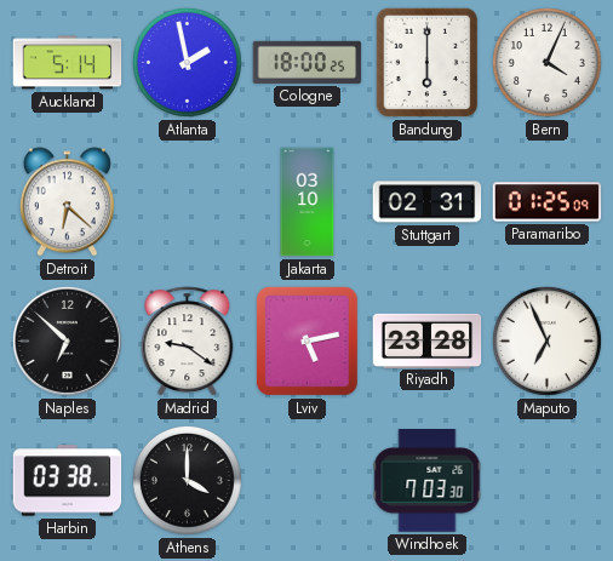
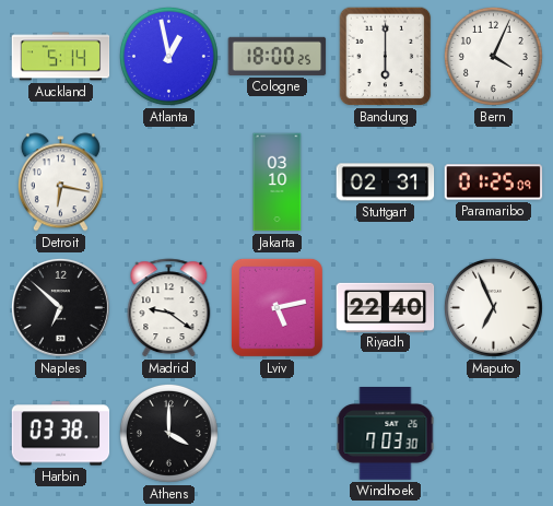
Atlanta: 1:58 -> 12:58
Detroit: 6:22 -> 6:17
Riyadh: 23:28 -> 22:40
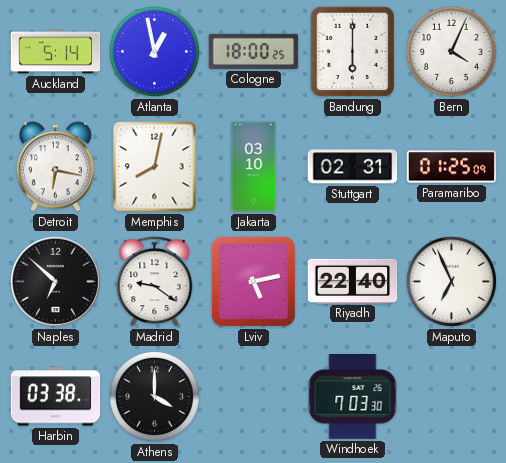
Memphis: none -> 8:02
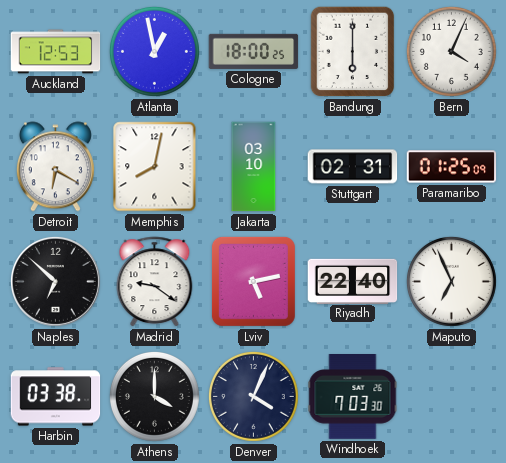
Auckland: 5:14 -> 12:53
Detroit: 6:17 -> 6:20
Denver: none -> 4:04
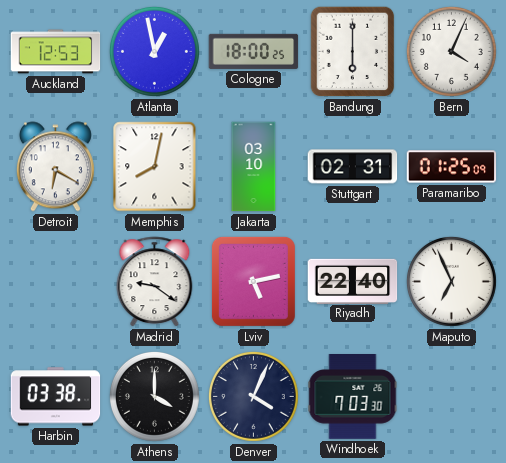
Naples: 6:52 -> none
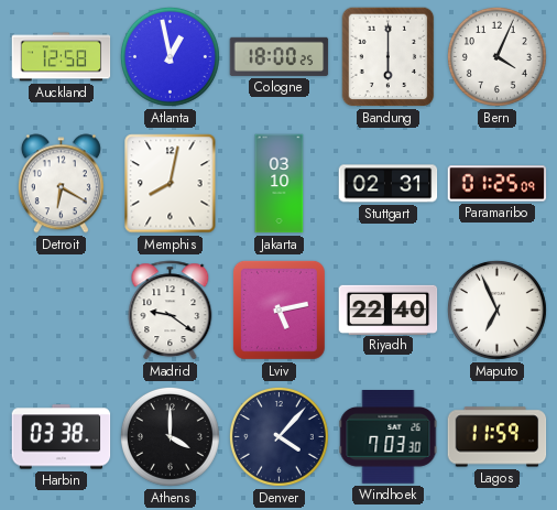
Auckland: 12:53 -> 12:58
Denver: 4:04 -> 4:07
Lagos: none -> 11:59
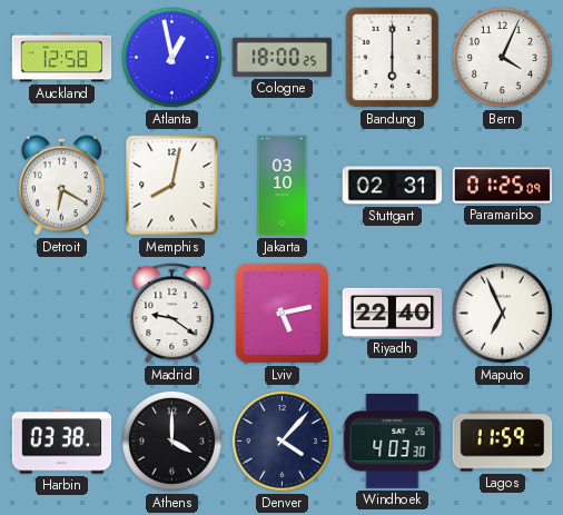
Windhoek: 7:03 -> 4:03
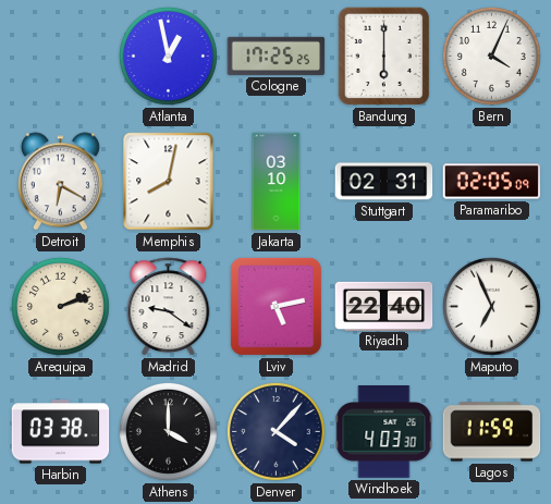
Auckland: 12:58 -> none
Cologne: 18:00 -> 17:25
Paramaribo: 01:25 -> 02:05
Arequipa: none -> 2:12
